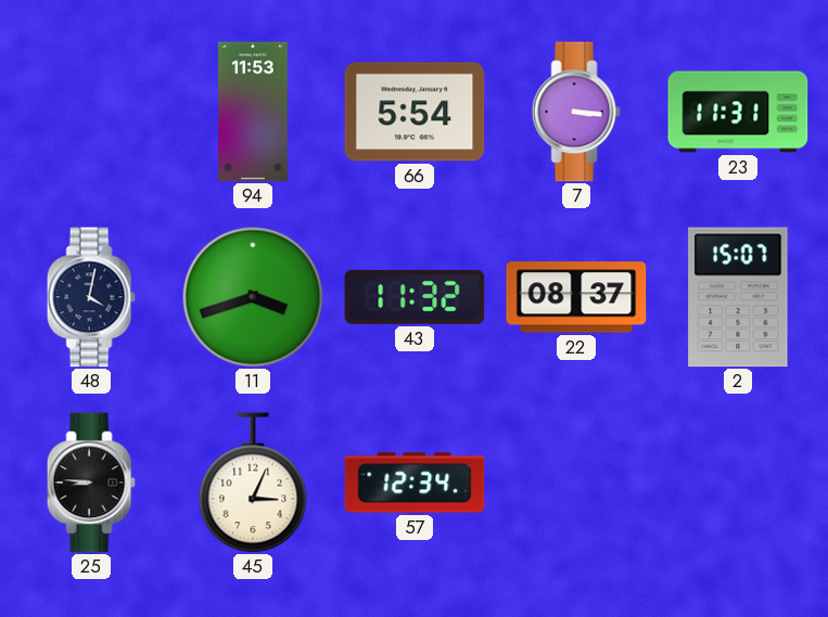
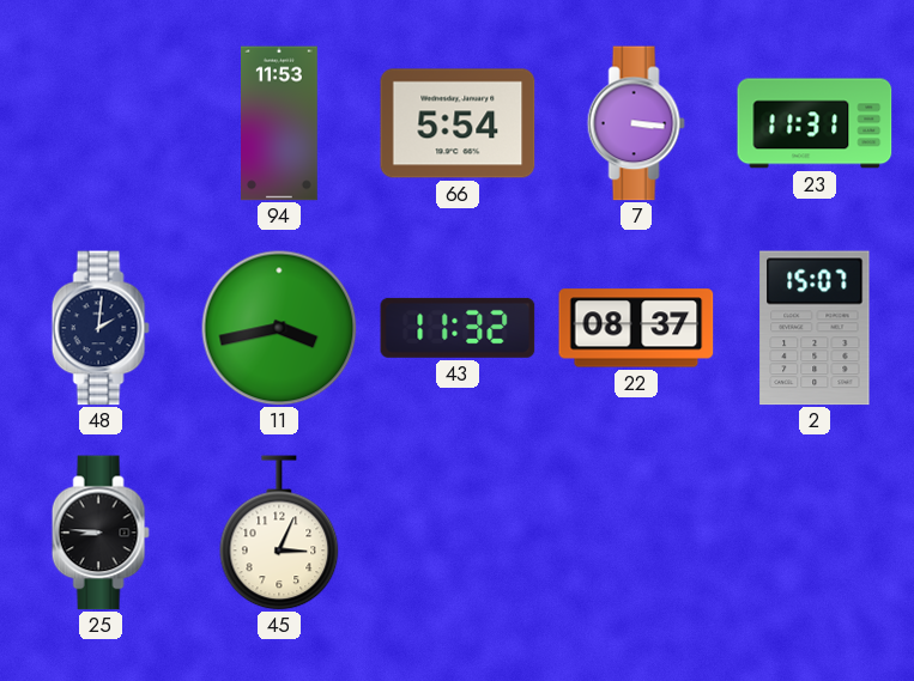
48: 4:02 -> 2:01
11: 3:42 -> 3:43
57: 12:34 -> none
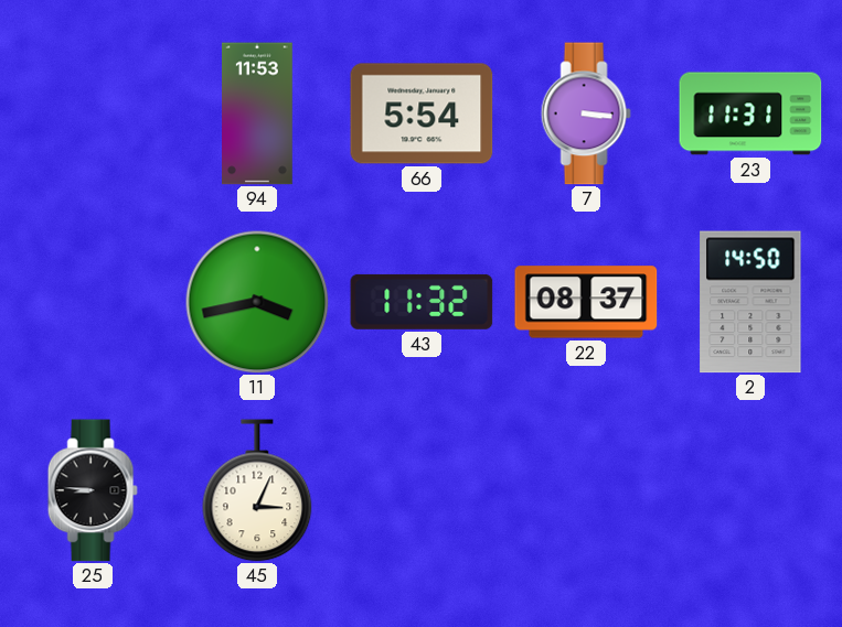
48: 2:01 -> none
2: 15:07 -> 14:50
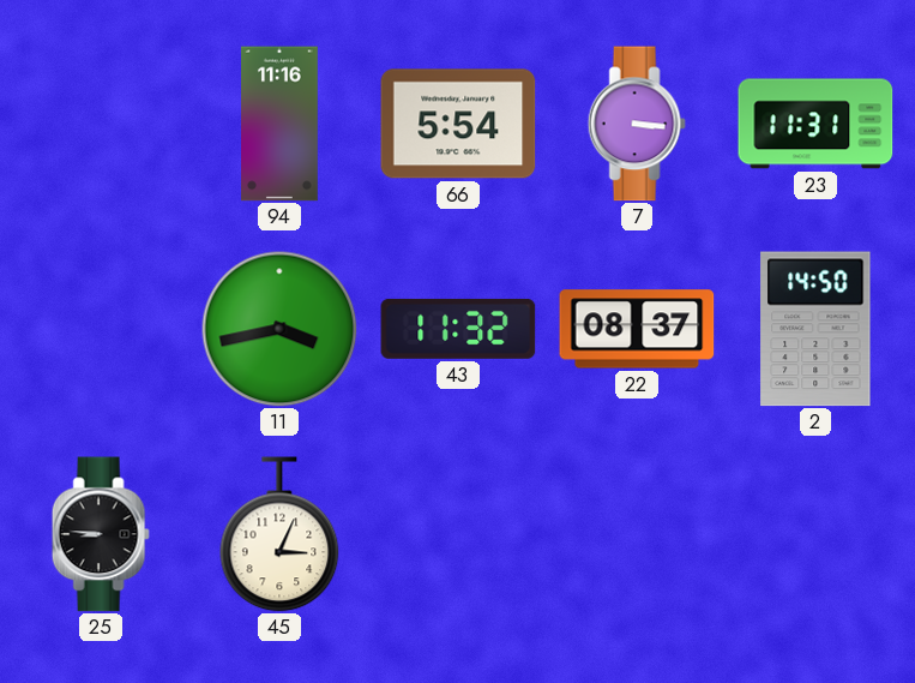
94: 11:53 -> 11:16
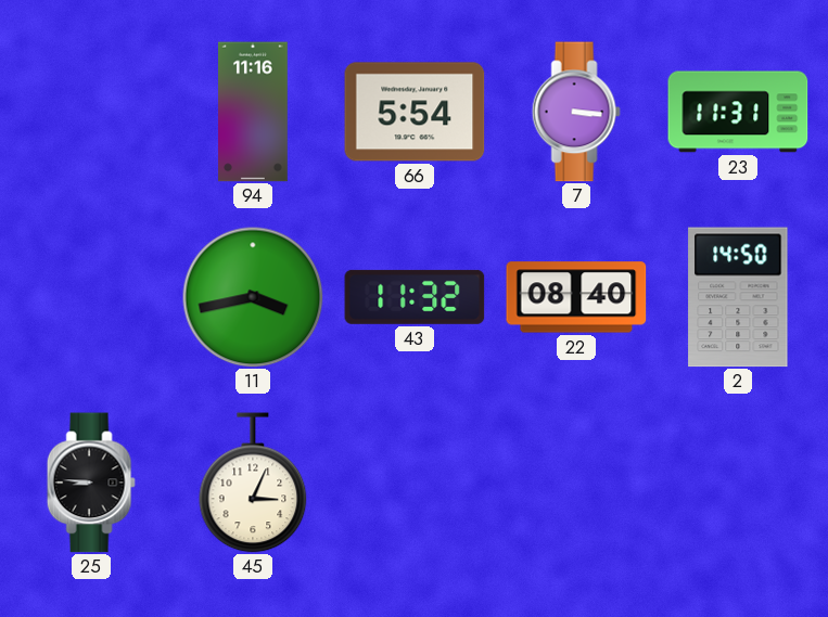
22: 08:37 -> 08:40
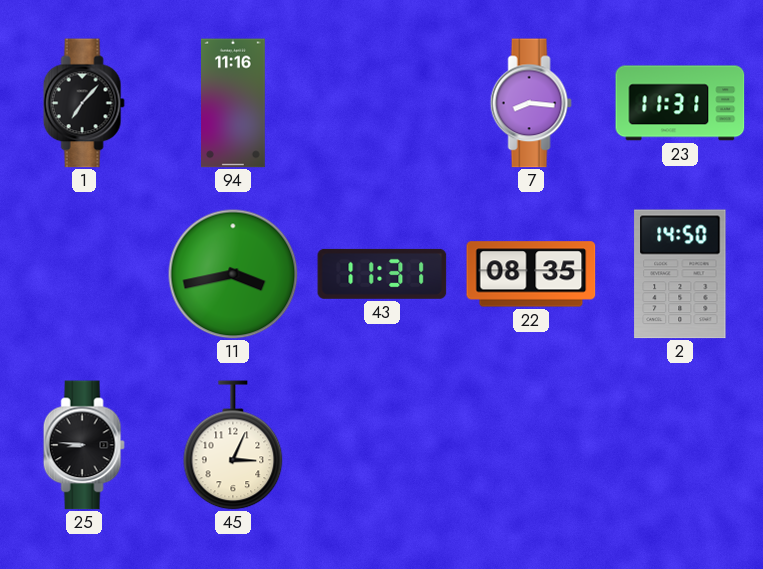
1: none -> 7:07
66: 5:54 -> none
7: 3:16 -> 8:16
43: 11:32 -> 11:31
22: 08:40 -> 08:35
